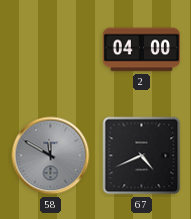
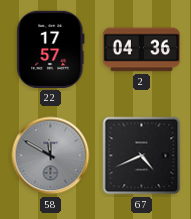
22: none -> 17:57
2: 04:00 -> 04:36
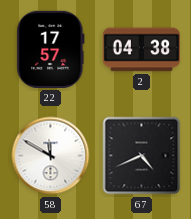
2: 04:36 -> 04:38
58 dial: grey -> white
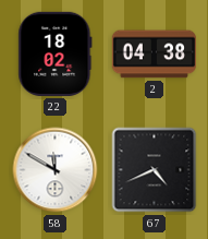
22: 17:57 -> 18:02
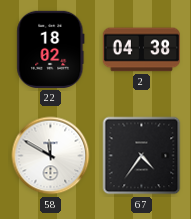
67: 4:41 -> 4:36
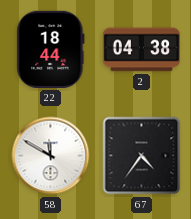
22: 18:02 -> 18:44
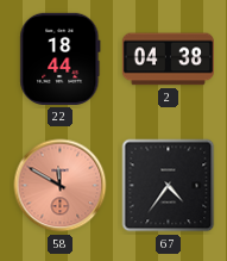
58 dial: white -> salmon
